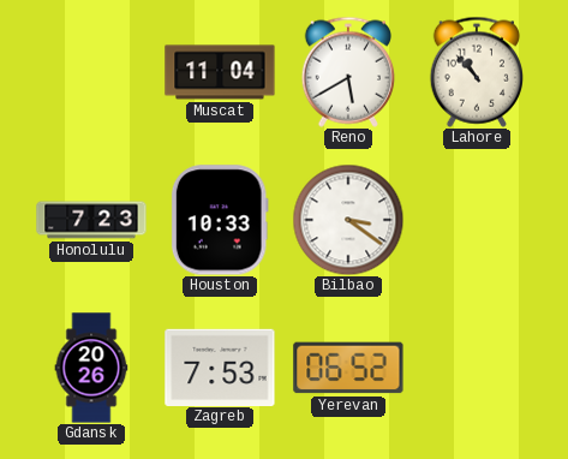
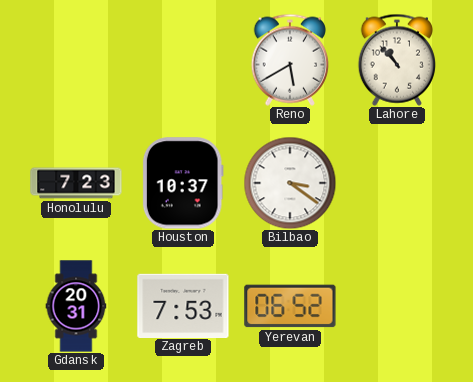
Muscat: 11:04 -> none
Houston: 10:33 -> 10:37
Gdansk: 20:26 -> 20:31
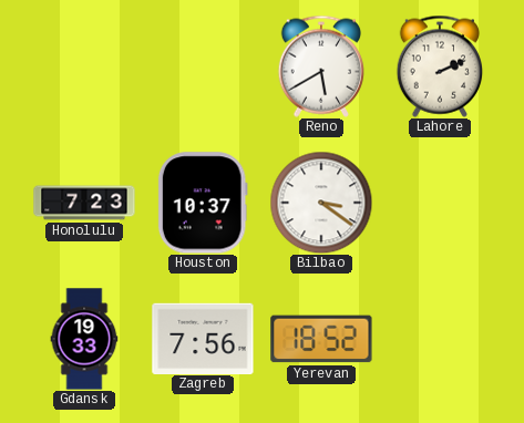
Lahore: 10:53 -> 2:11
Gdansk: 20:31 -> 19:33
Zagreb: 7:53 -> 7:56
Yerevan: 06:52 -> 18:52
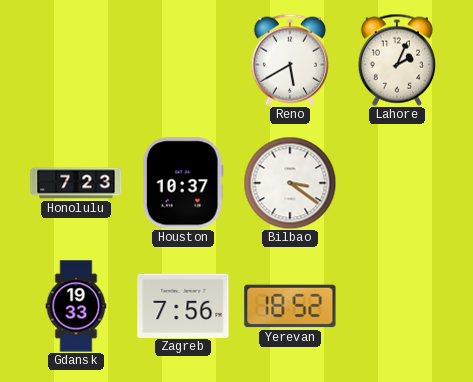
Lahore: 2:11 -> 2:04
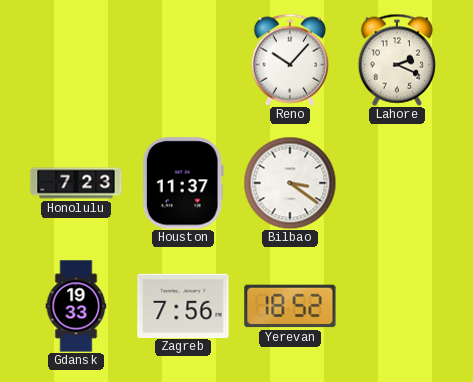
Reno: 5:40 -> 10:07
Lahore: 2:04 -> 2:19
Houston: 10:37 -> 11:37
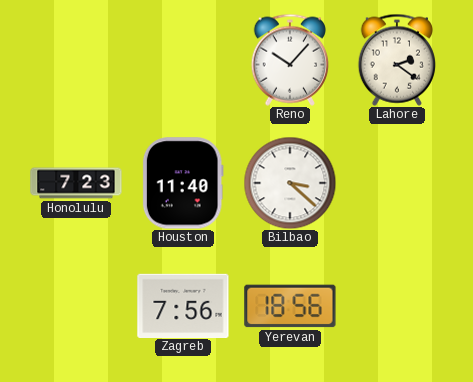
Lahore: 2:19 -> 2:21
Houston: 11:37 -> 11:40
Bilbao: 3:21 -> 3:22
Gdansk: 19:33 -> none
Yerevan: 18:52 -> 18:56
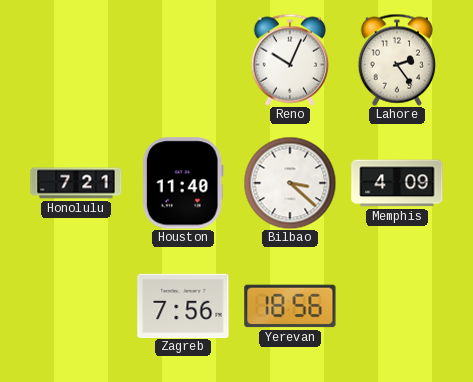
Reno: 10:07 -> 10:04
Lahore: 2:21 -> 2:24
Honolulu: 7:23 -> 7:21
Memphis: none -> 4:09
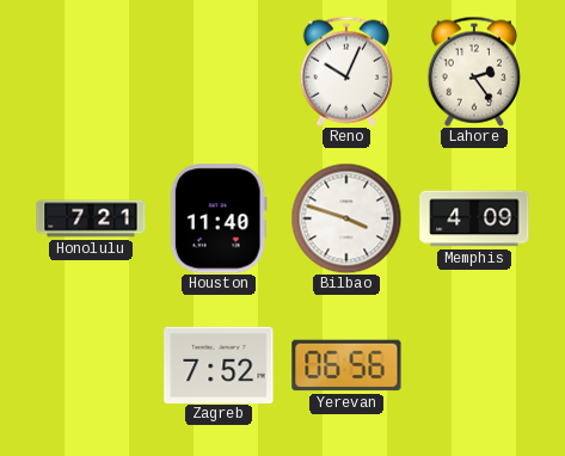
Bilbao: 3:22 -> 3:48
Zagreb: 7:56 -> 7:52
Yerevan: 18:56 -> 06:56
